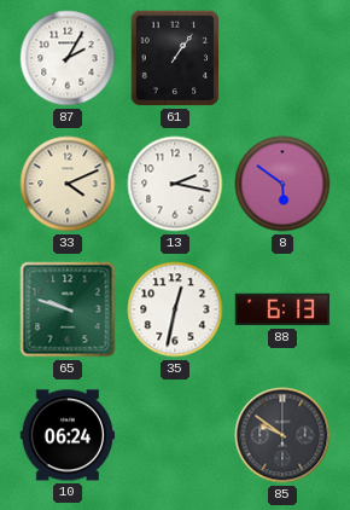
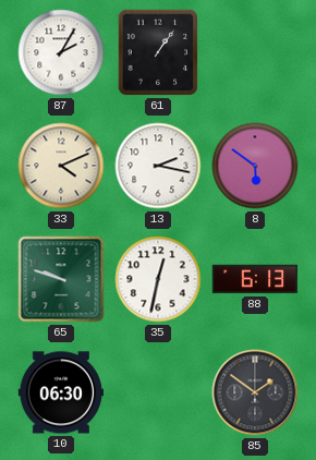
10: 06:24 -> 06:30
85: 9:51 -> 1:51
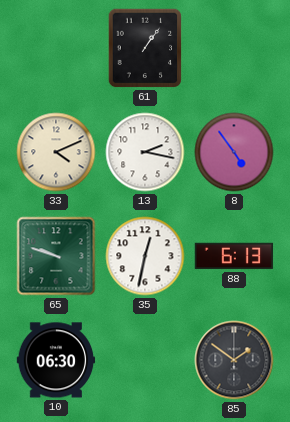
87: 2:05 -> none
8: 5:51 -> 4:54
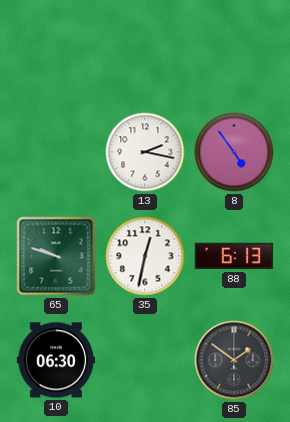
61: 1:06 -> none
33: 4:11 -> none
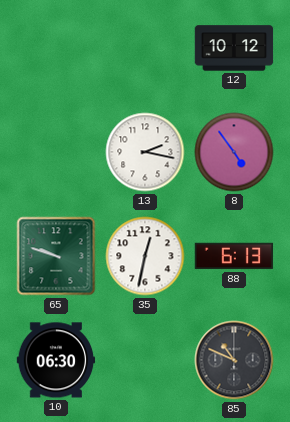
12: none -> 10:12
85: 1:51 -> 10:49
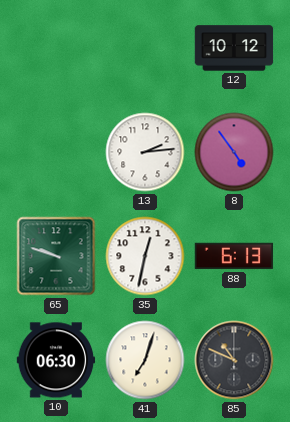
13: 2:17 -> 2:14
41: none -> 7:03
